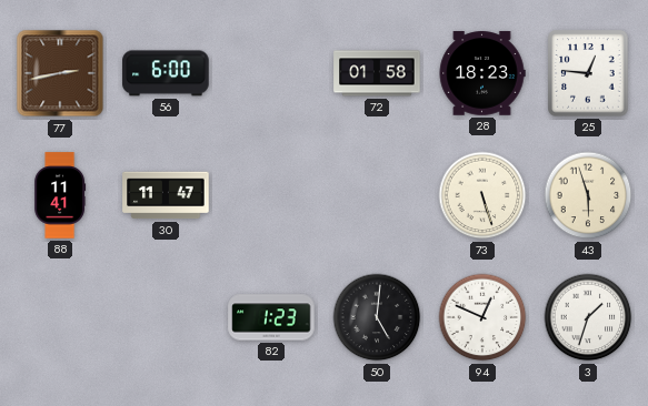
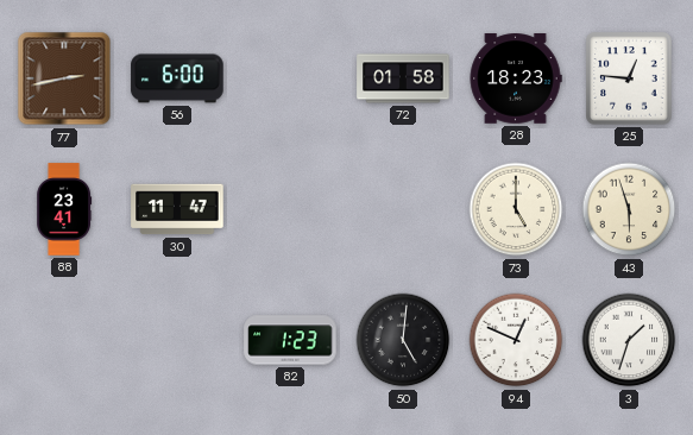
88: 11:41 -> 23:41
73: 5:27 -> 5:00
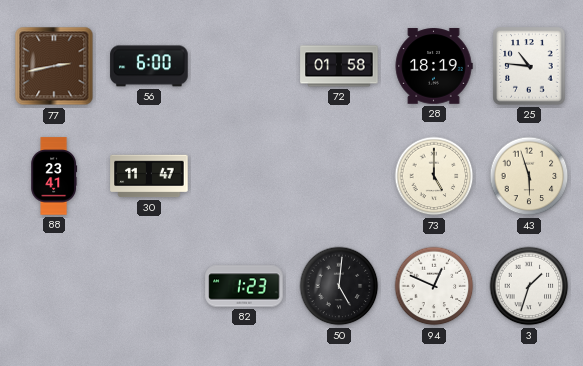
28: 18:23 -> 18:19
25: 12:46 -> 10:46
